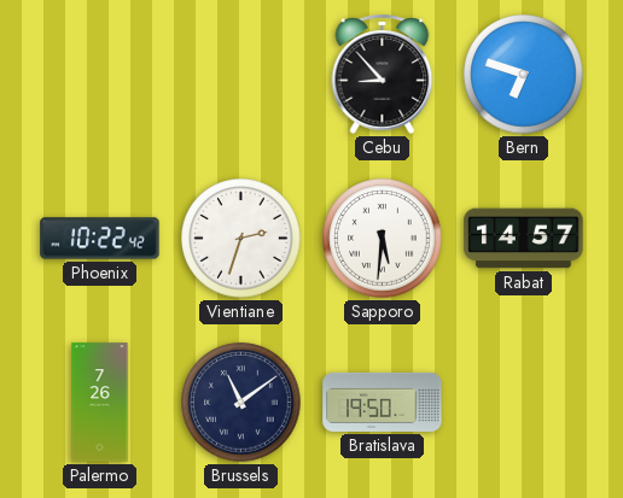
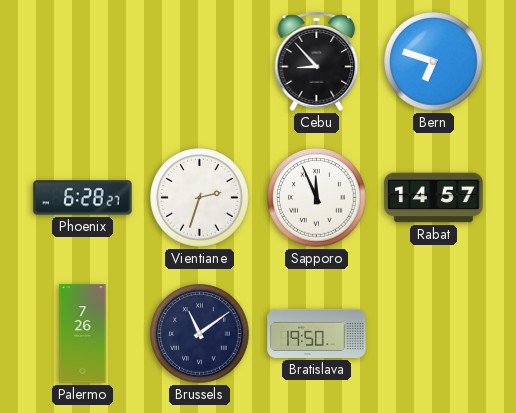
Phoenix: 10:22 -> 6:28
Sapporo: 5:31 -> 11:56
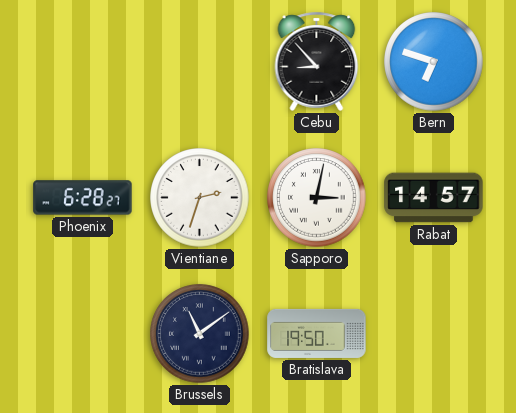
Sapporo: 11:56 -> 3:02
Palermo: 7:26 -> none
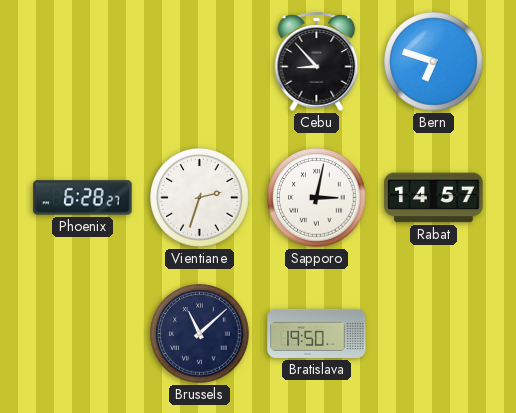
Brussels: 11:09 -> 11:08
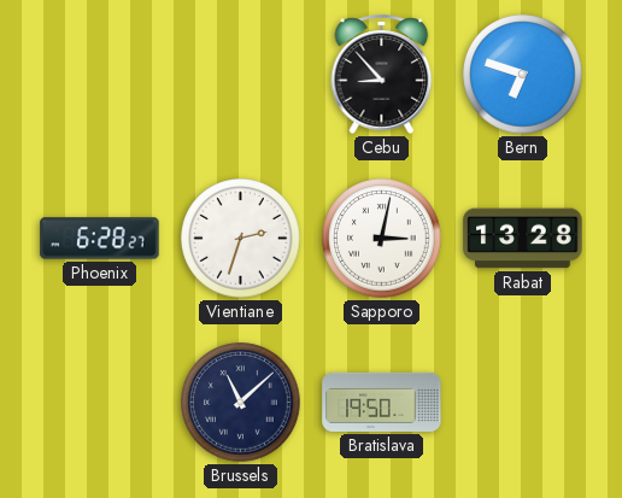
Rabat: 14:57 -> 13:28
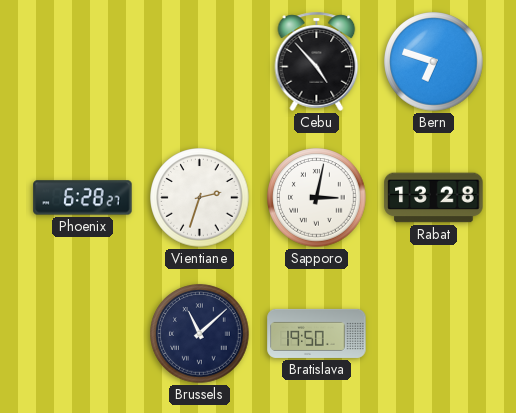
Cebu: 8:53 -> 4:53
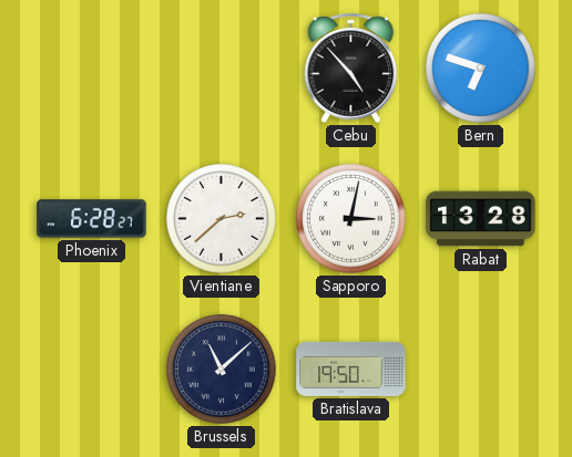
Vientiane: 2:33 -> 2:38
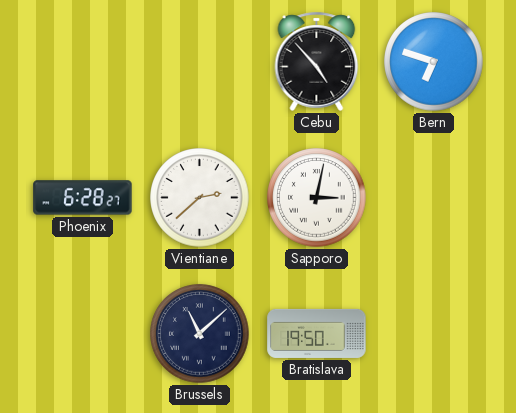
Rabat: 13:28 -> none
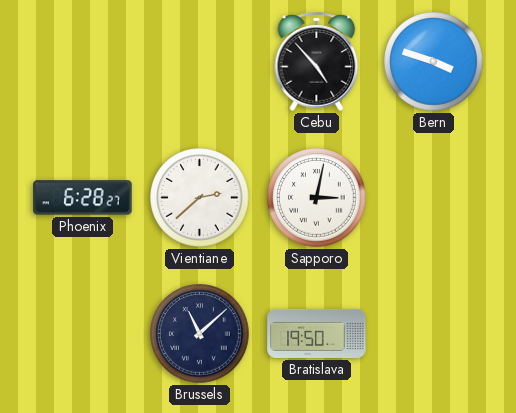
Bern: 6:48 -> 3:48
